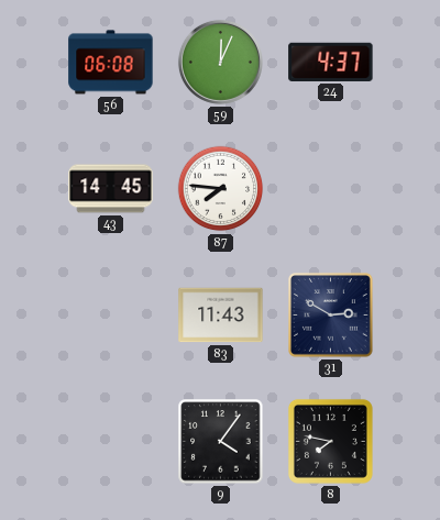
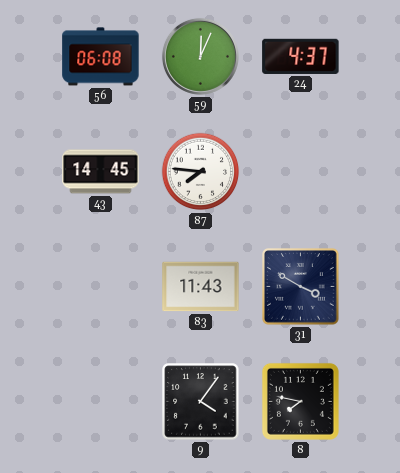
31: 2:50 -> 3:50
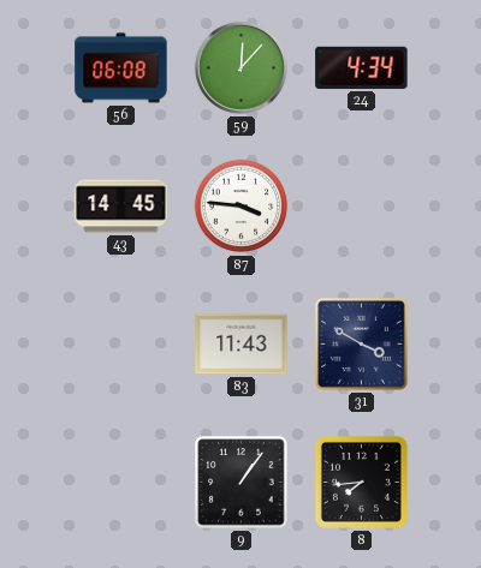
59: 12:04 -> 12:07
24: 4:37 -> 4:34
87: 7:46 -> 3:46
9: 4:06 -> 1:06
8: 7:47 -> 7:44
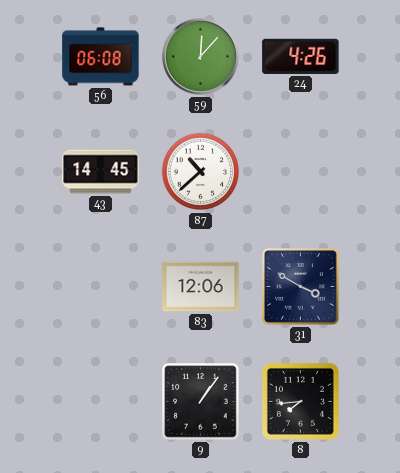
24: 4:34 -> 4:26
87: 3:46 -> 10:38
83: 11:43 -> 12:06
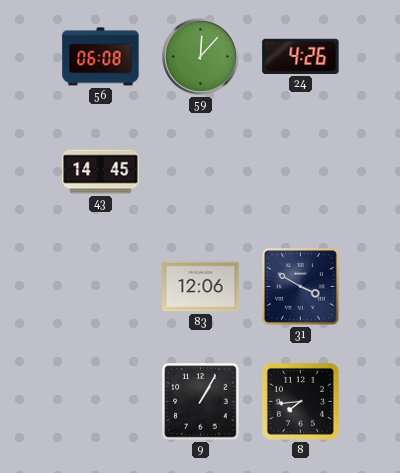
87: 10:38 -> none
9: 1:06 -> 1:05
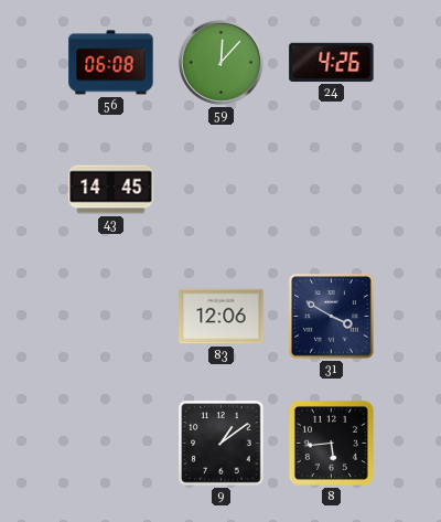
9: 1:05 -> 1:09
8: 7:44 -> 5:44
